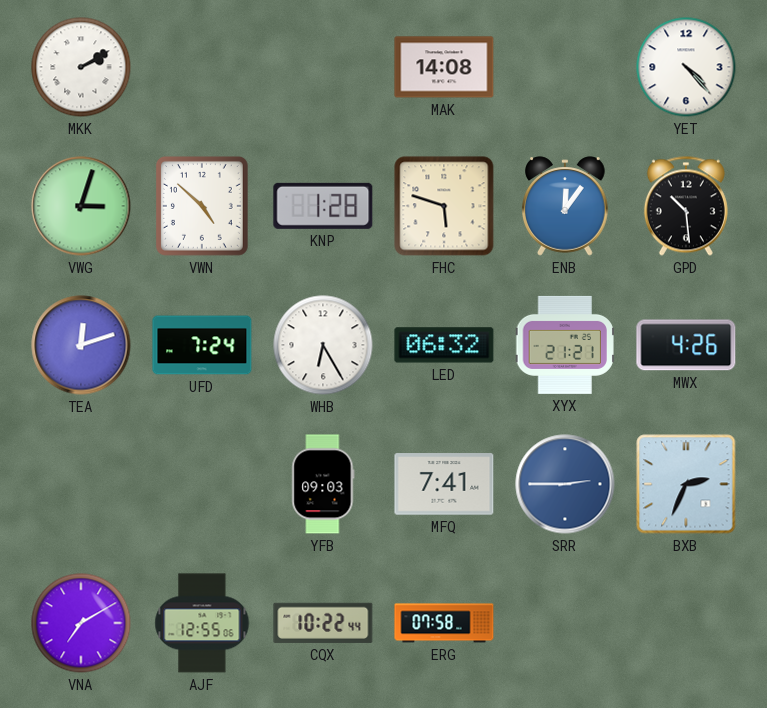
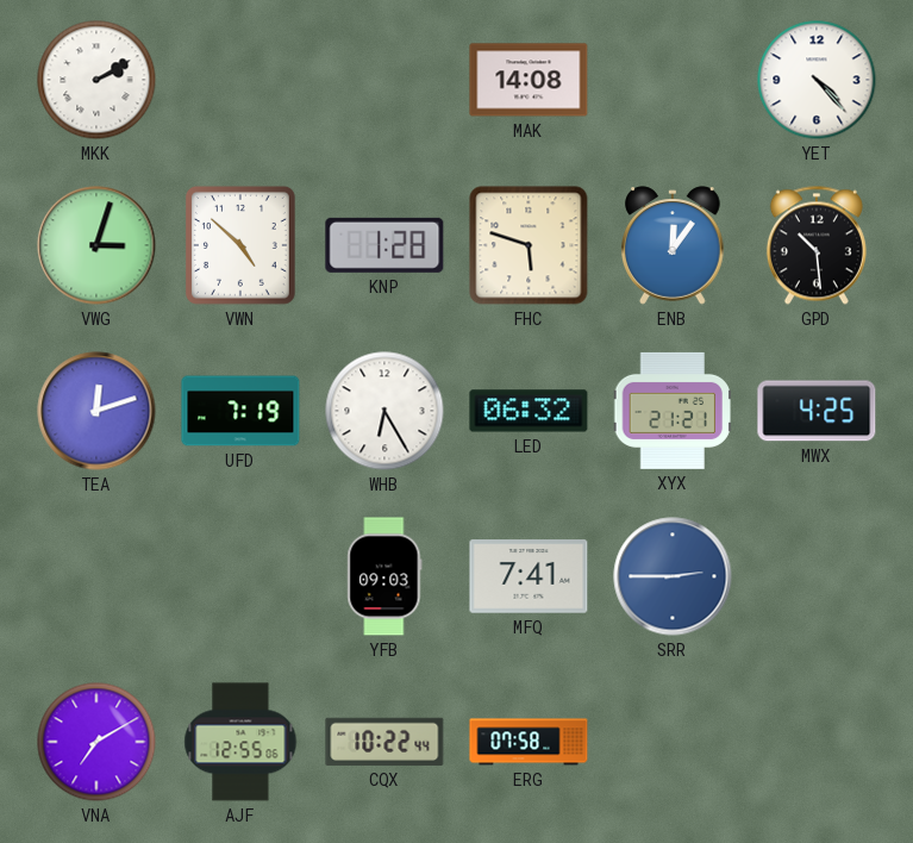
UFD: 7:24 -> 7:19
MWX: 4:26 -> 4:25
BXB: 2:34 -> none
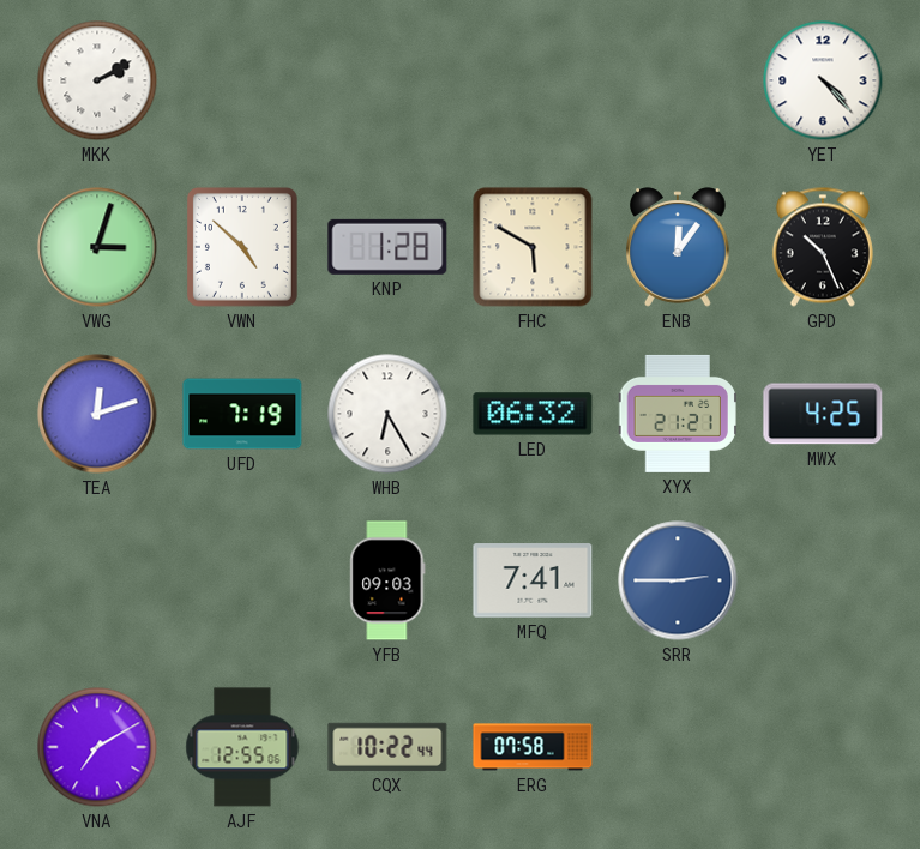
MAK: 14:08 -> none
FHC: 5:48 -> 5:50
GPD: 10:29 -> 10:26
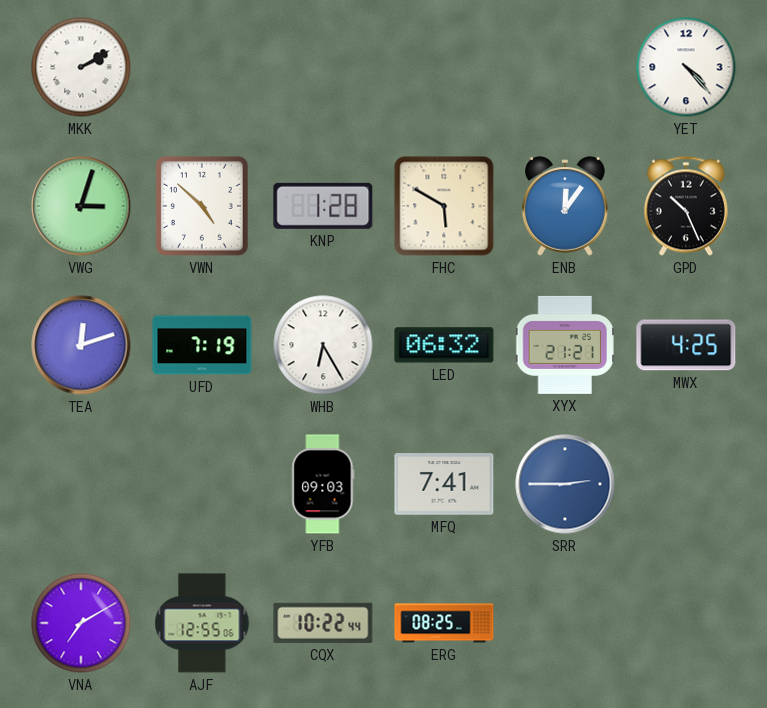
ERG: 07:58 -> 08:25
